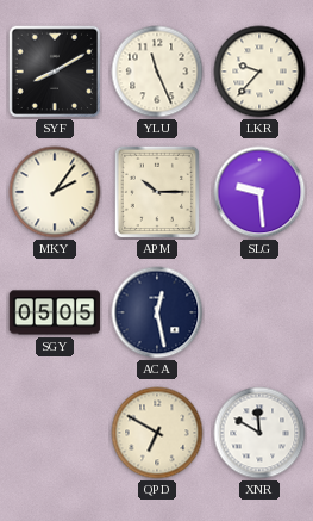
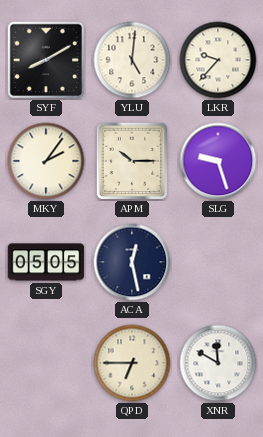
YLU: 11:26 -> 5:01
SLG: 9:29 -> 9:27
QPD: 6:50 -> 6:45
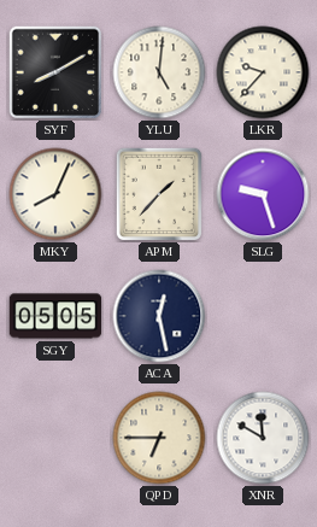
MKY: 2:06 -> 8:04
APM: 10:15 -> 1:37
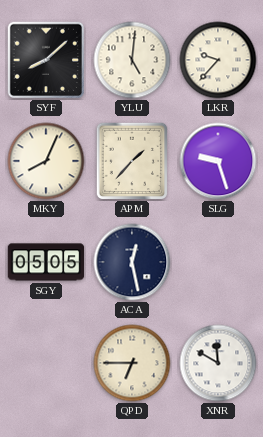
SYF: 8:10 -> 8:08
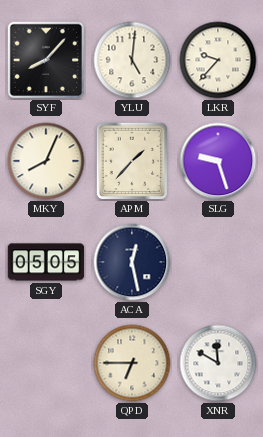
SYF: 8:08 -> 8:07
